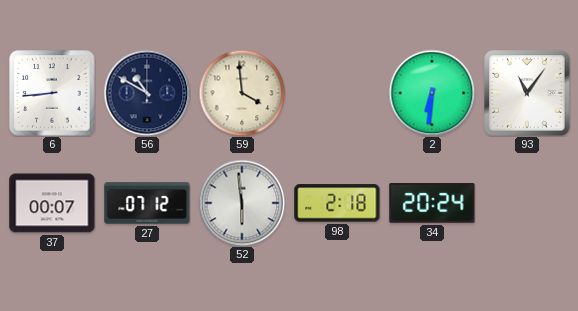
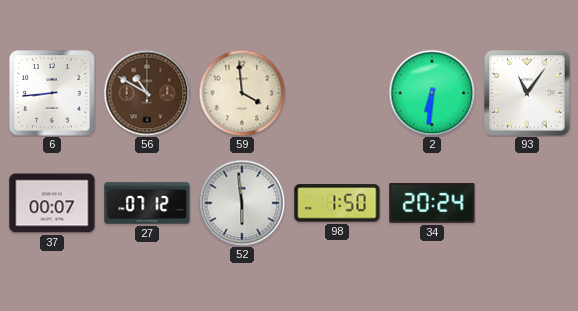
56 dial: navy -> brown
98: 2:18 -> 1:50
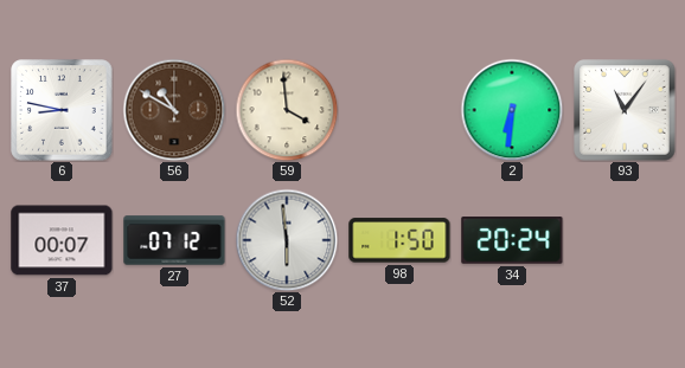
6: 8:44 -> 8:47
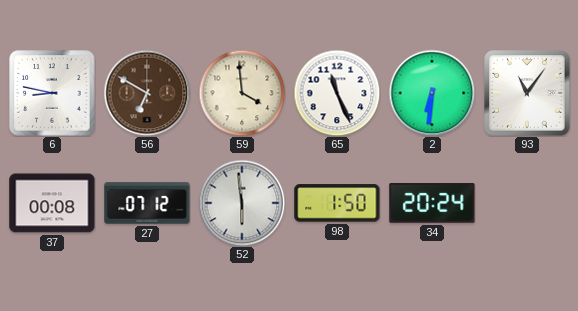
56: 10:50 -> 6:50
65: none -> 11:26
37: 00:07 -> 00:08
